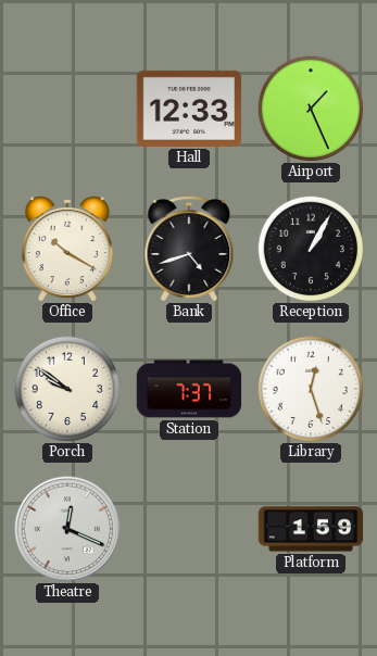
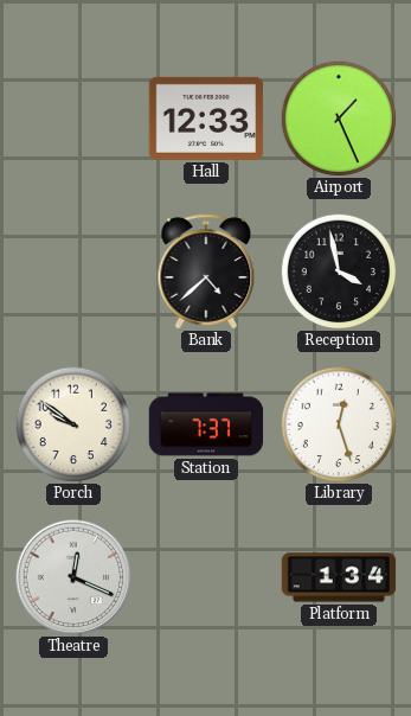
Office: 10:20 -> none
Bank: 4:42 -> 4:38
Reception: 1:05 -> 3:58
Platform: 1:59 -> 1:34
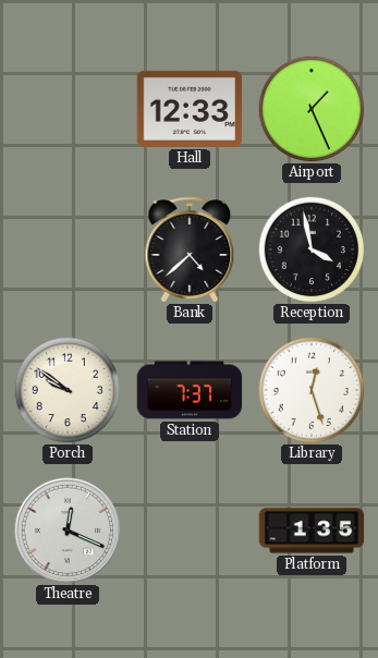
Platform: 1:34 -> 1:35
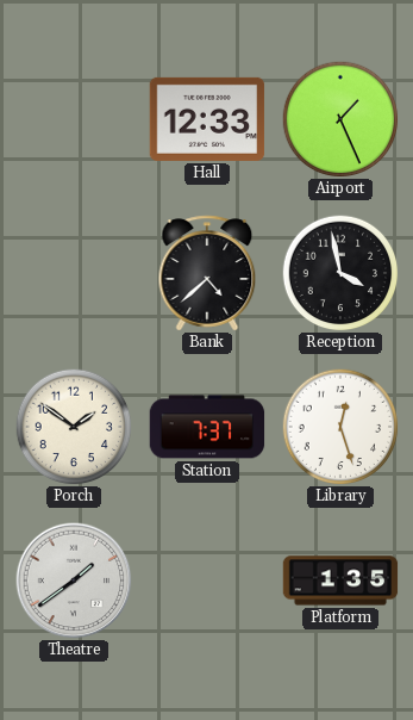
Porch: 9:51 -> 1:51
Theatre: 12:19 -> 1:39
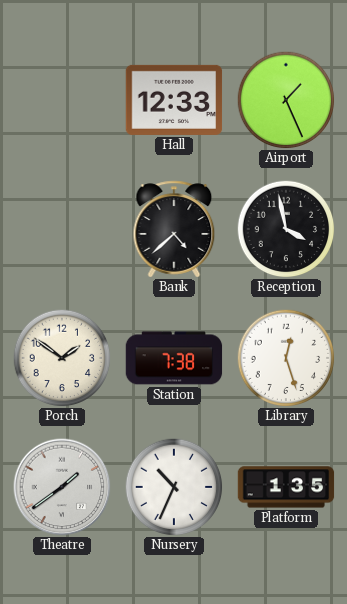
Station: 7:37 -> 7:38
Nursery: none -> 10:34
